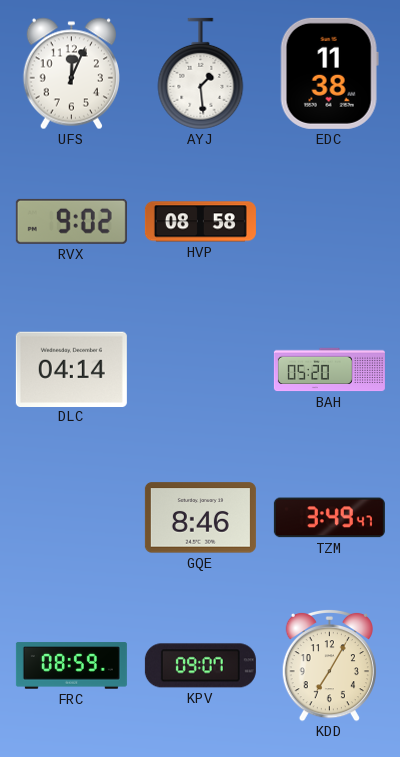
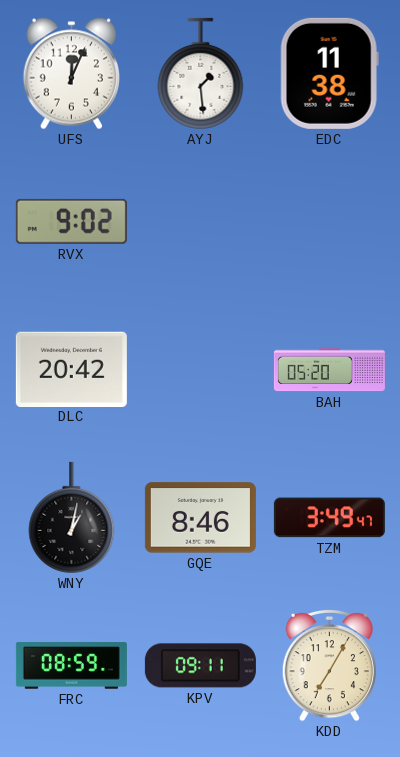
HVP: 08:58 -> none
DLC: 04:14 -> 20:42
WNY: none -> 1:02
KPV: 09:07 -> 09:11
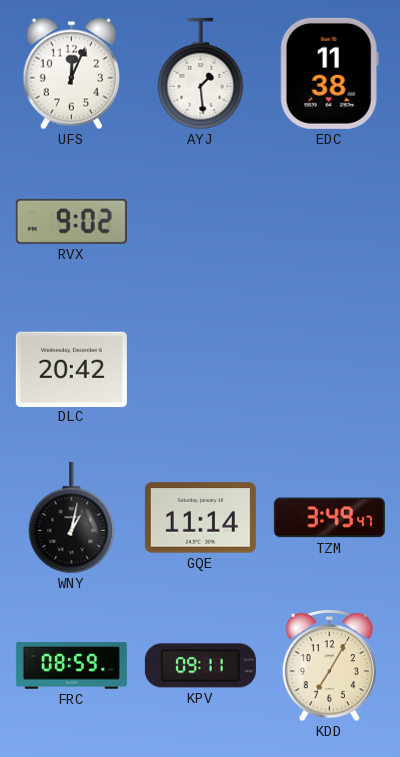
BAH: 05:20 -> none
GQE: 8:46 -> 11:14
